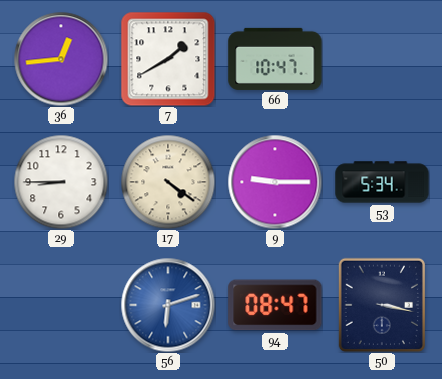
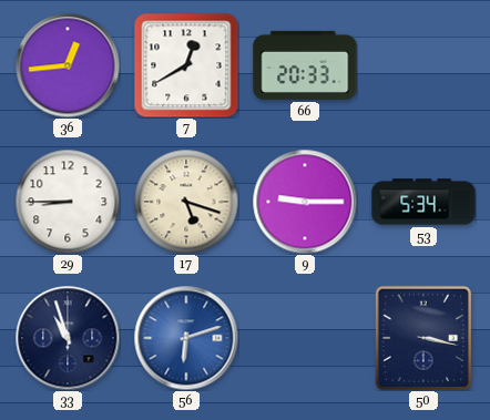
7: 1:40 -> 12:40
66: 10:47 -> 20:33
17: 4:21 -> 5:18
33: none -> 10:57
94: 08:47 -> none
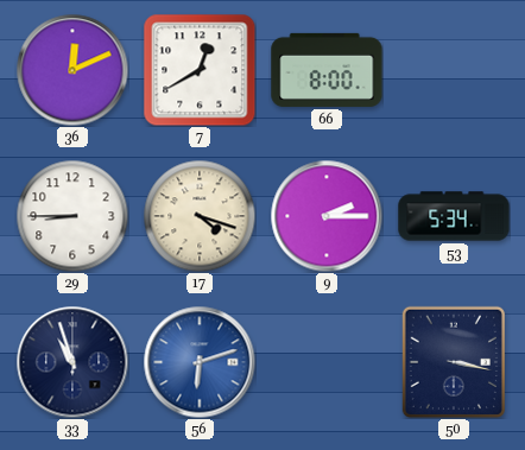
36: 12:44 -> 12:11
66: 20:33 -> 8:00
17: 5:18 -> 4:18
9: 9:15 -> 2:15
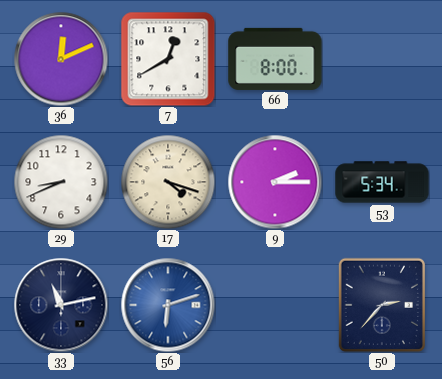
29: 8:45 -> 8:41
33: 10:57 -> 11:13
50: 3:17 -> 2:37
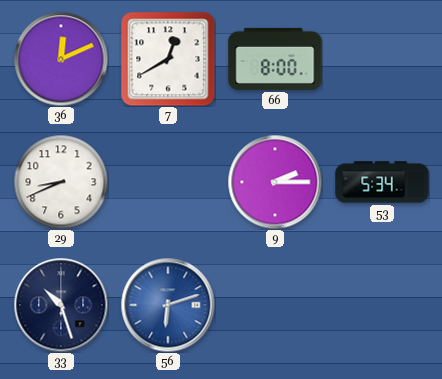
17: 4:18 -> none
33: 11:13 -> 10:27
50: 2:37 -> none
